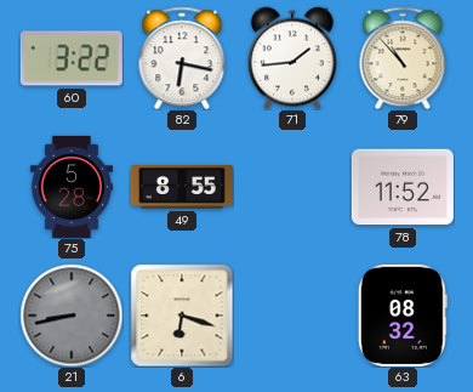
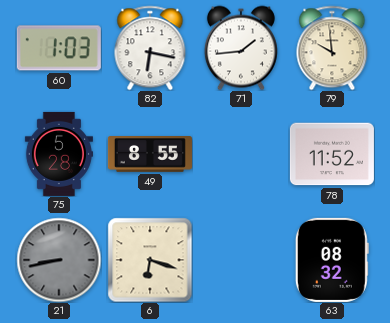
60: 3:22 -> 1:03
79: 10:53 -> 9:59
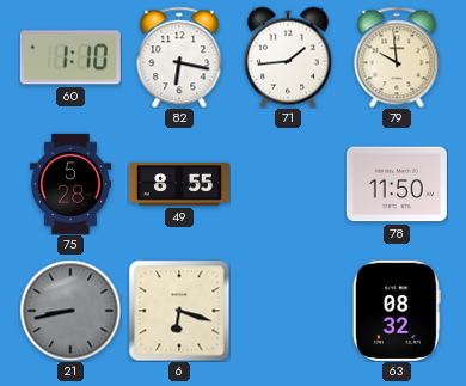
60: 1:03 -> 1:10
78: 11:52 -> 11:50
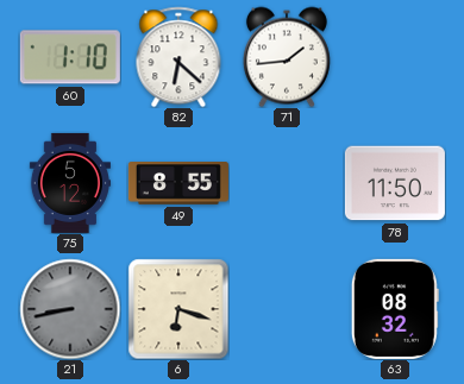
82: 6:17 -> 6:22
79: 9:59 -> none
75: 5:28 -> 5:12
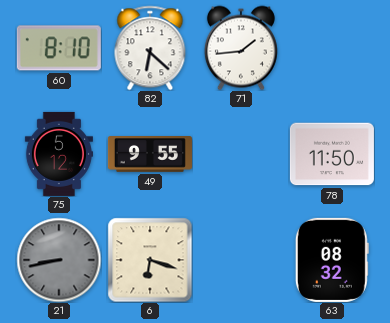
60: 1:10 -> 8:10
49: 8:55 -> 9:55
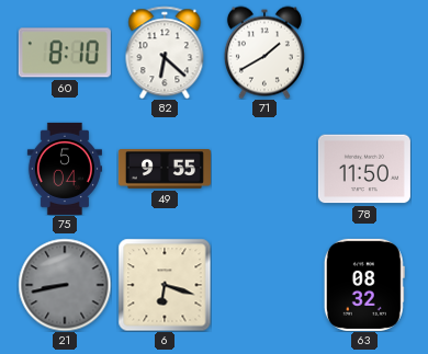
71: 1:44 -> 1:40
75: 5:12 -> 5:04
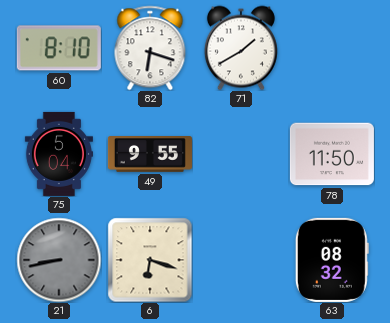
82: 6:22 -> 6:18
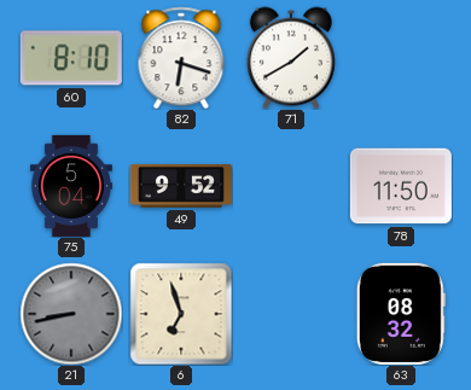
49: 9:55 -> 9:52
6: 6:18 -> 6:57
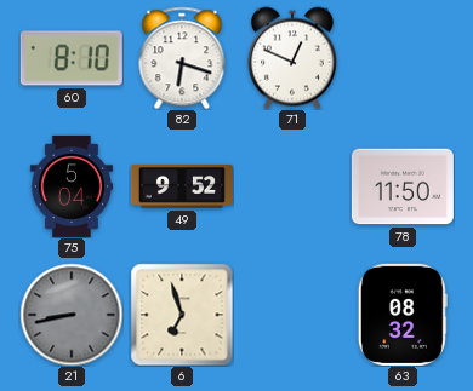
71: 1:40 -> 12:49
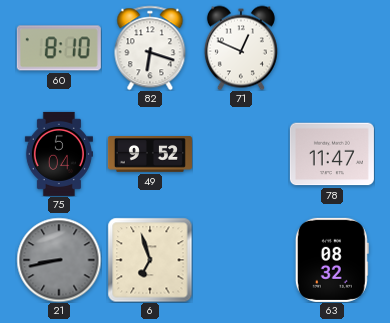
78: 11:50 -> 11:47
